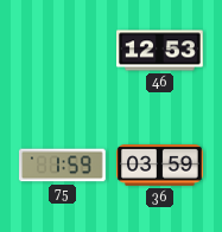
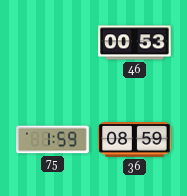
46: 12:53 -> 00:53
36: 03:59 -> 08:59
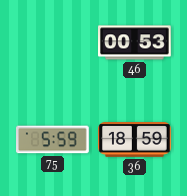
75: 1:59 -> 5:59
36: 08:59 -> 18:59
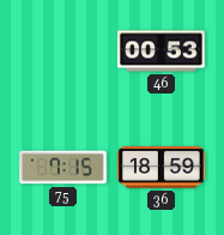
75: 5:59 -> 7:15
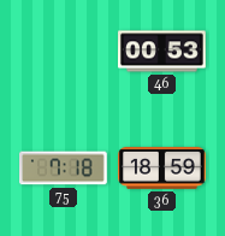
75: 7:15 -> 7:18
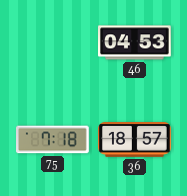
46: 00:53 -> 04:53
36: 18:59 -> 18:57
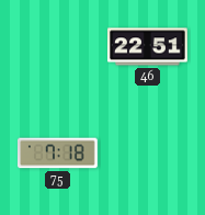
46: 04:53 -> 22:51
36: 18:57 -> none
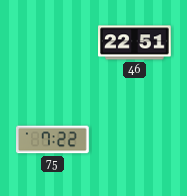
75: 7:18 -> 7:22
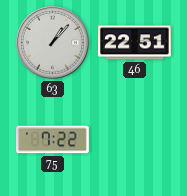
63: none -> 1:07
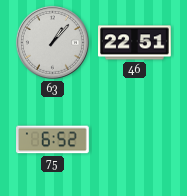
75: 7:22 -> 6:52
